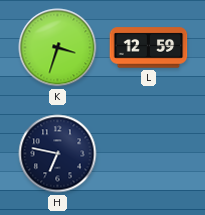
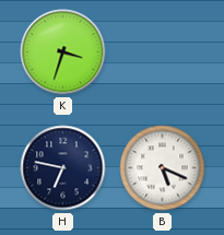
L: 12:59 -> none
B: none -> 5:19
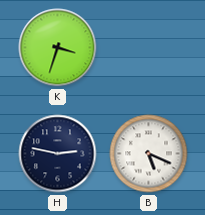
H: 6:47 -> 2:47
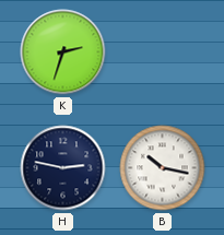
K: 3:33 -> 2:33
B: 5:19 -> 10:17
